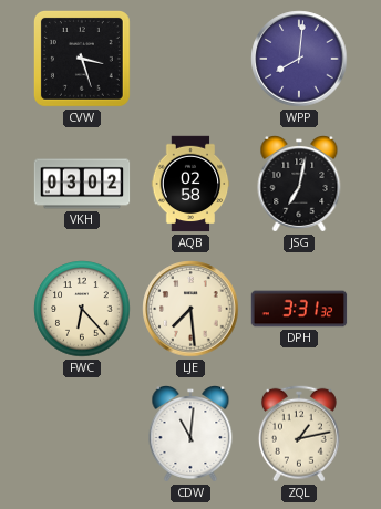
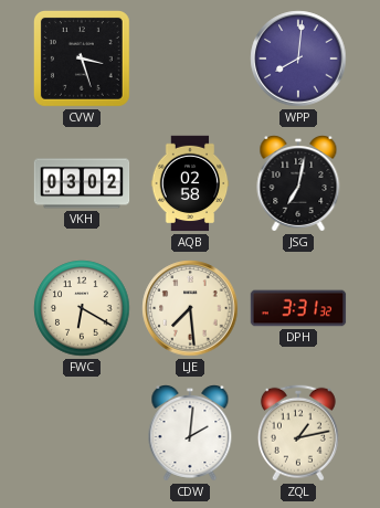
FWC: 6:23 -> 6:20
CDW: 11:01 -> 2:01
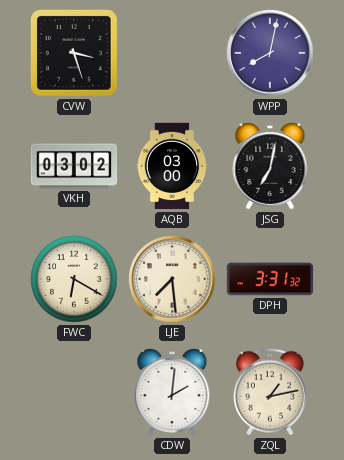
WPP: 8:01 -> 8:02
AQB: 02:58 -> 03:00
